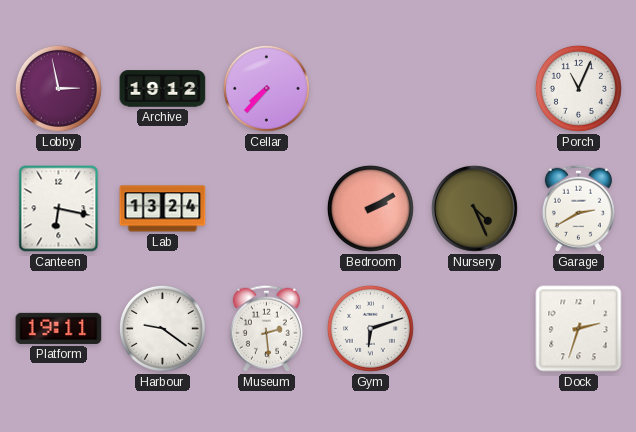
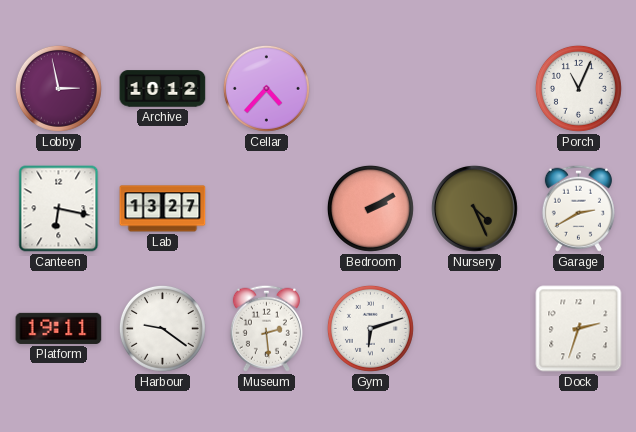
Archive: 19:12 -> 10:12
Cellar: 7:37 -> 4:37
Lab: 13:24 -> 13:27
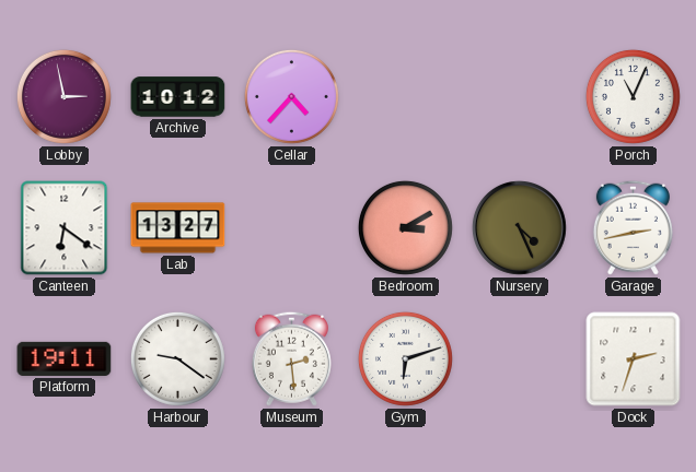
Canteen: 6:17 -> 6:21
Bedroom: 2:10 -> 3:10
Garage: 2:40 -> 2:43
